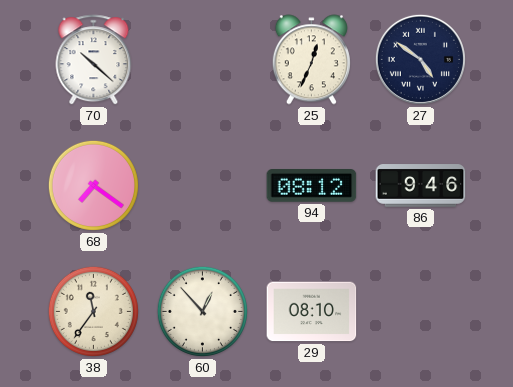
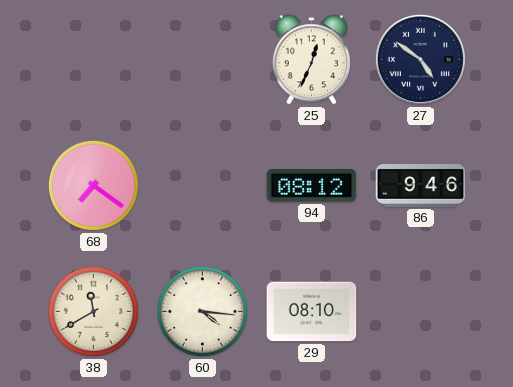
70: 10:22 -> none
38: 11:36 -> 11:40
60: 12:53 -> 4:16
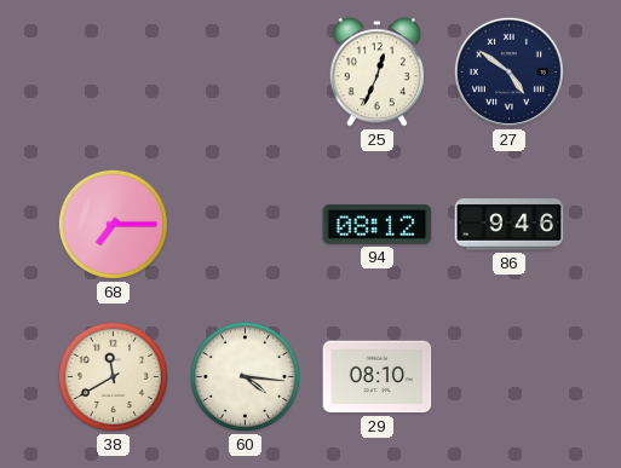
68: 7:21 -> 7:15
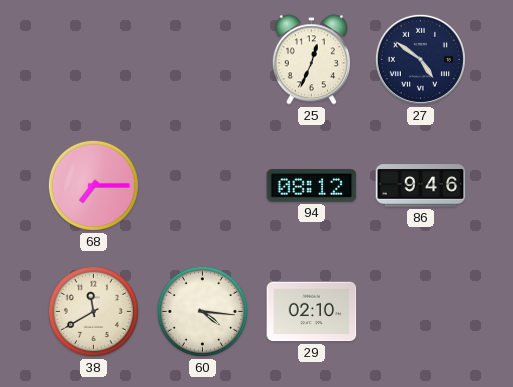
29: 08:10 -> 02:10
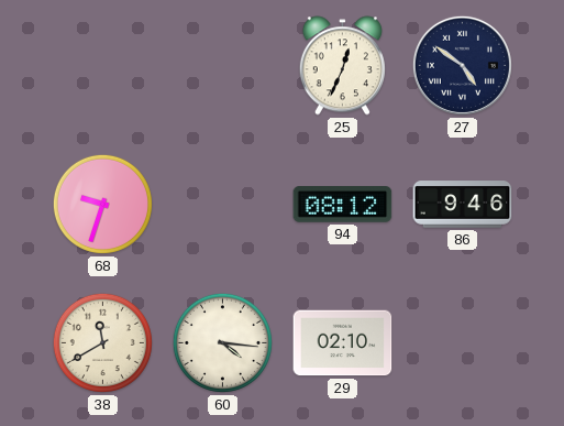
68: 7:15 -> 9:33
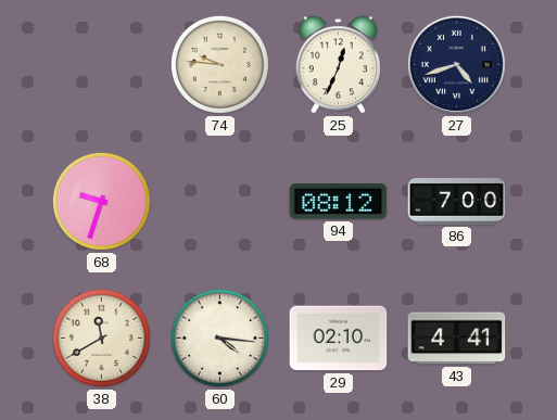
74: none -> 9:46
27: 4:51 -> 4:42
86: 9:46 -> 7:00
43: none -> 4:41
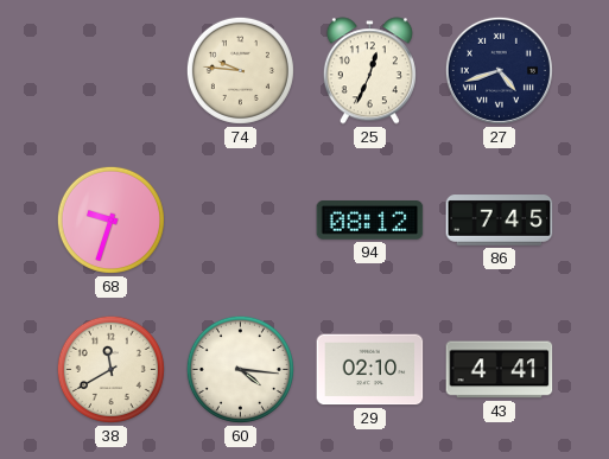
86: 7:00 -> 7:45
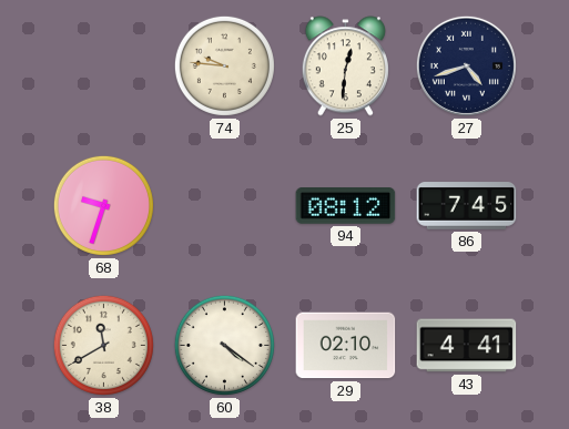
25: 12:34 -> 12:31
60: 4:16 -> 4:21
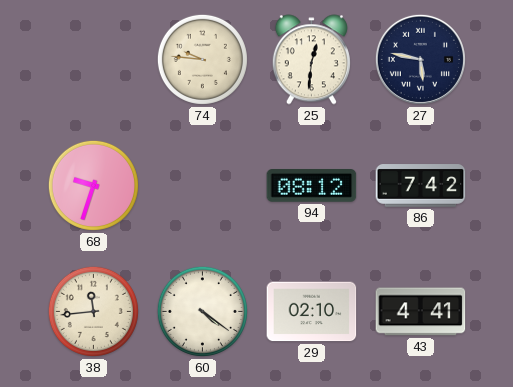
27: 4:42 -> 5:47
86: 7:45 -> 7:42
38: 11:40 -> 11:44
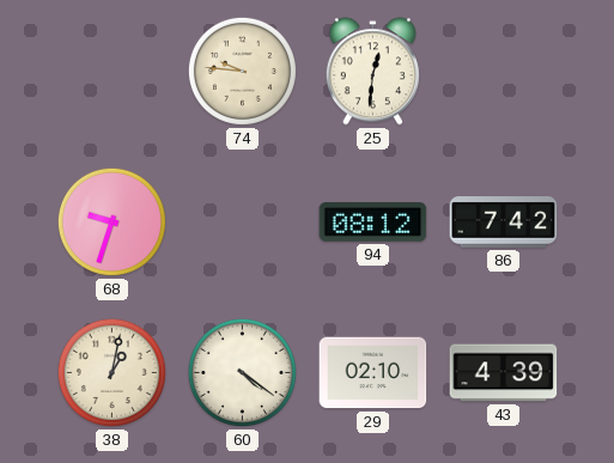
27: 5:47 -> none
38: 11:44 -> 1:02
43: 4:41 -> 4:39
